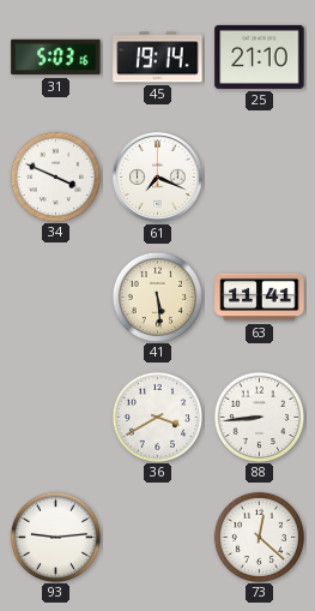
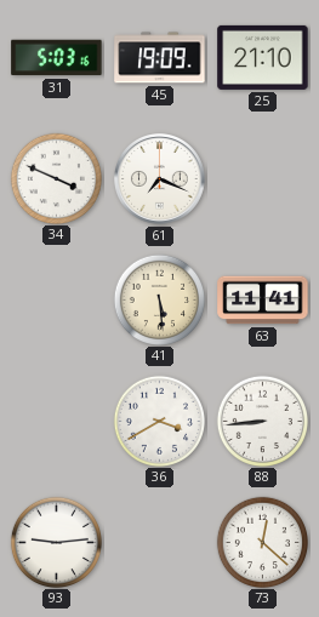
45: 19:14 -> 19:09
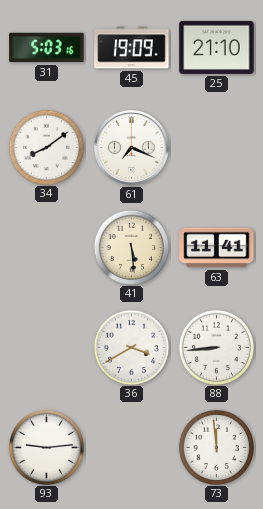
34: 3:49 -> 8:09
73: 12:22 -> 11:59
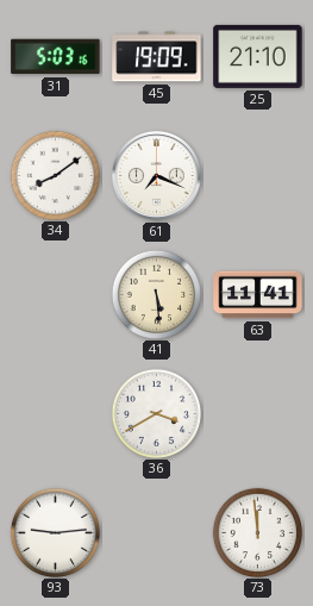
88: 8:44 -> none
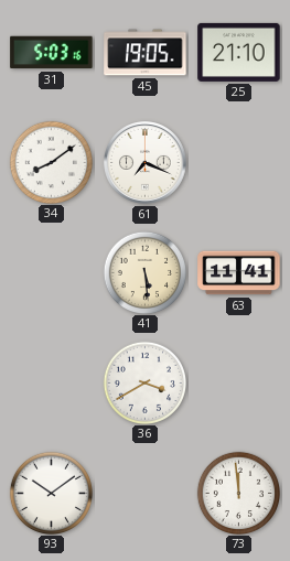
45: 19:09 -> 19:05
93: 9:14 -> 10:09
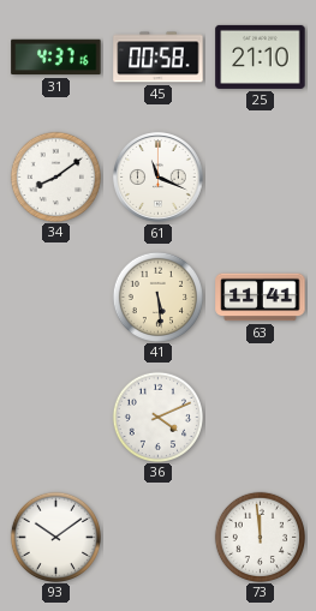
31: 5:03 -> 4:37
45: 19:05 -> 00:58
61: 7:19 -> 11:19
36: 3:40 -> 4:11
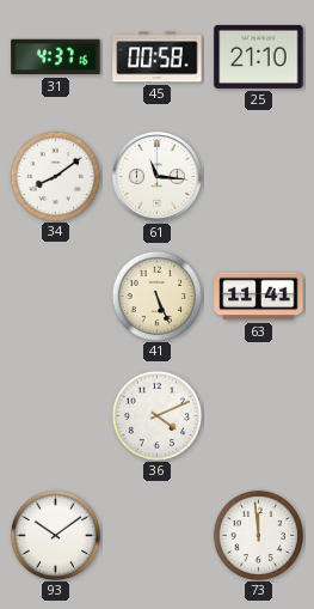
61: 11:19 -> 11:16
41: 5:29 -> 5:26
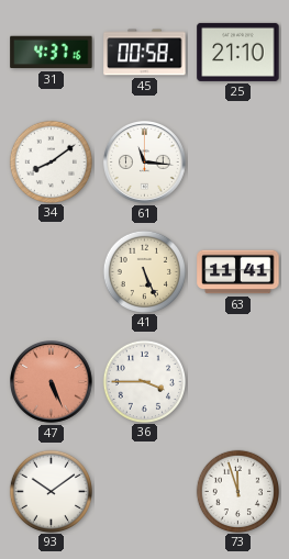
47: none -> 5:26
36: 4:11 -> 3:45
73: 11:59 -> 11:57
